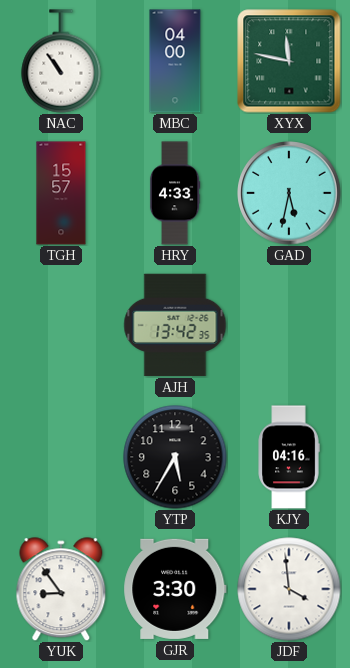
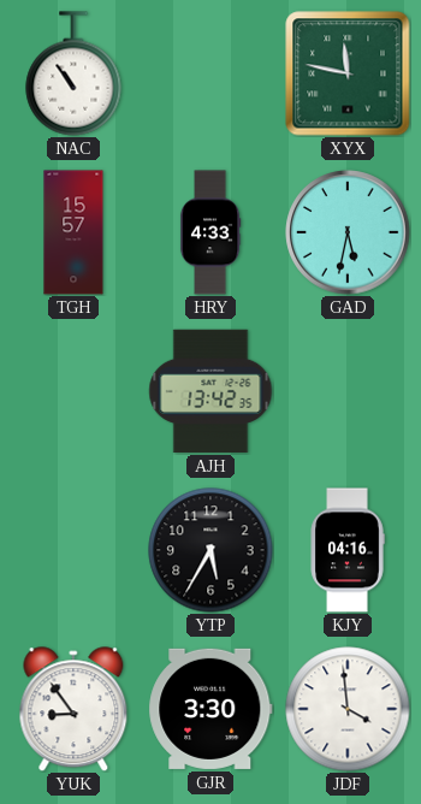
MBC: 04:00 -> none
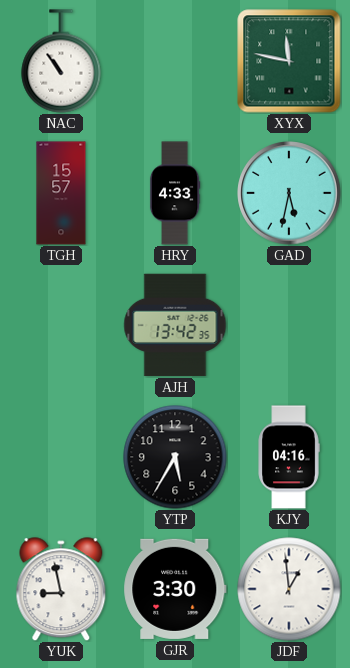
YUK: 8:54 -> 8:58
JDF: 3:59 -> 12:59
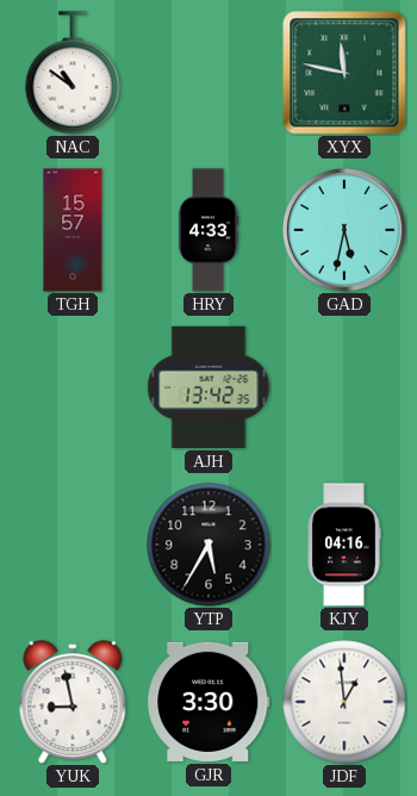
NAC: 10:54 -> 10:51
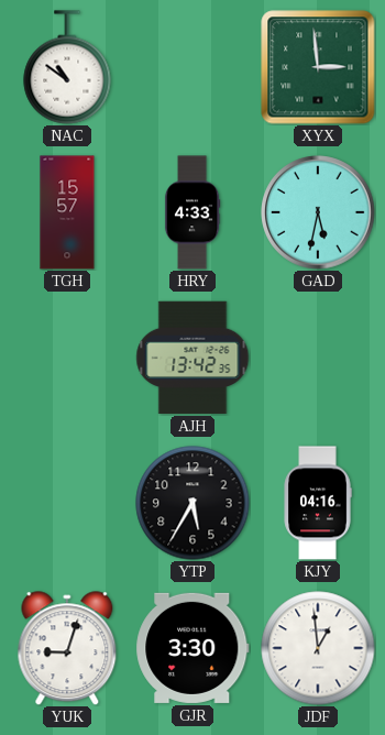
XYX: 11:47 -> 2:59
YUK: 8:58 -> 9:03
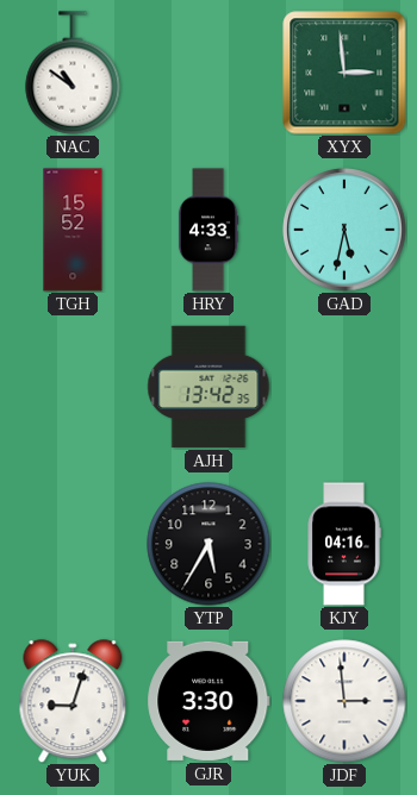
TGH: 15:57 -> 15:52
JDF: 12:59 -> 2:59
